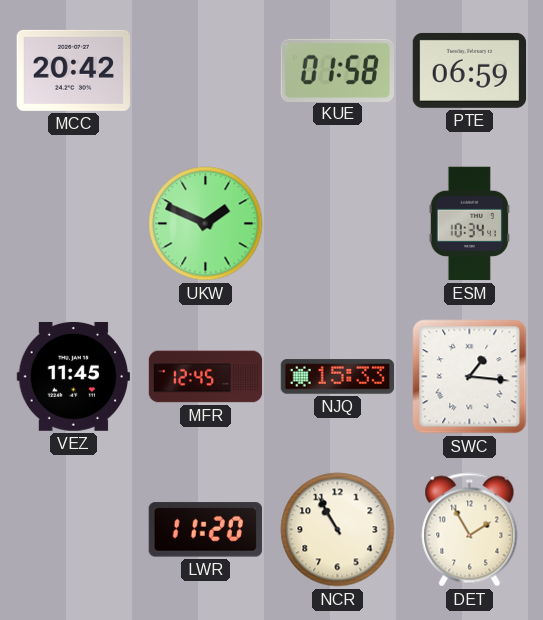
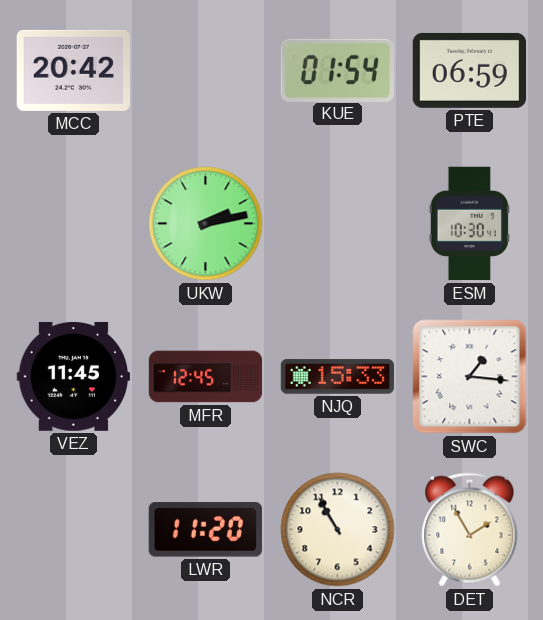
KUE: 01:58 -> 01:54
UKW: 1:49 -> 2:13
ESM: 10:34 -> 10:30
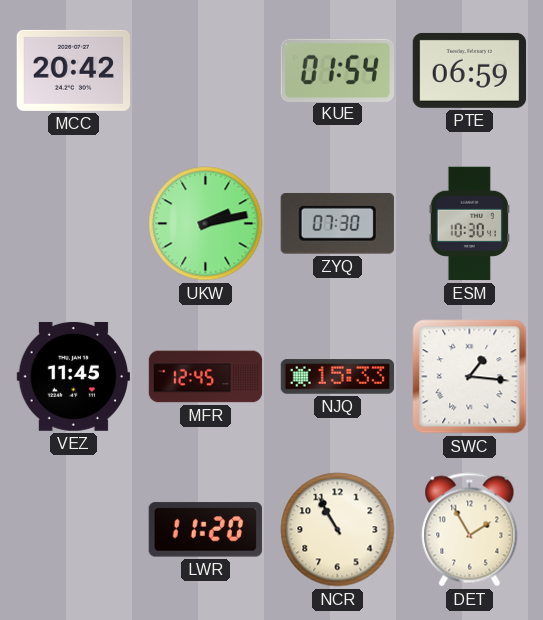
ZYQ: none -> 07:30
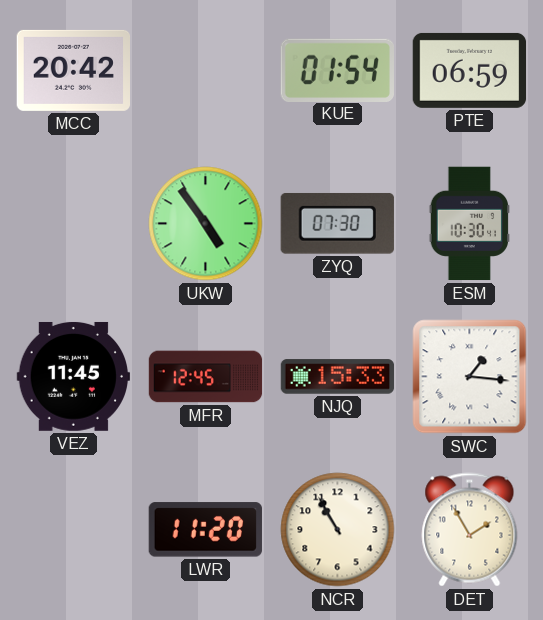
UKW: 2:13 -> 4:54
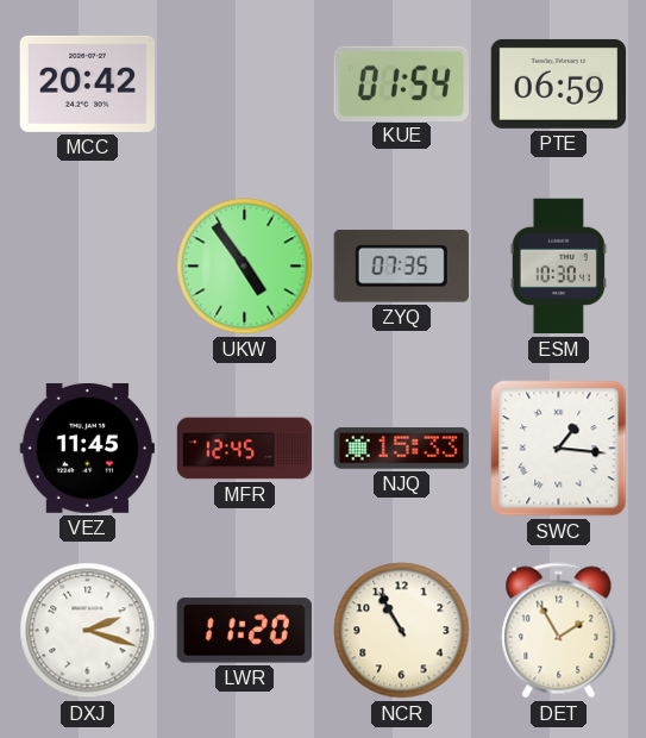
ZYQ: 07:30 -> 07:35
DXJ: none -> 2:18
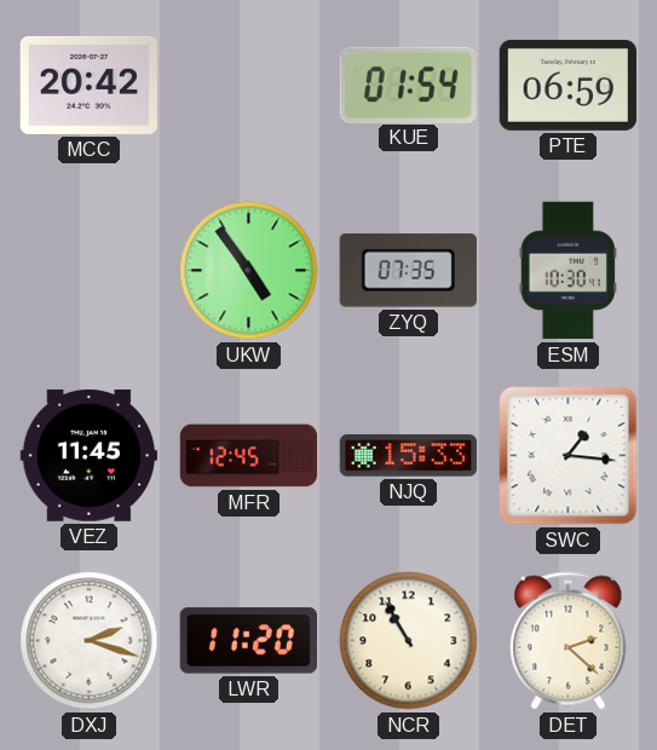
DET: 1:55 -> 2:22
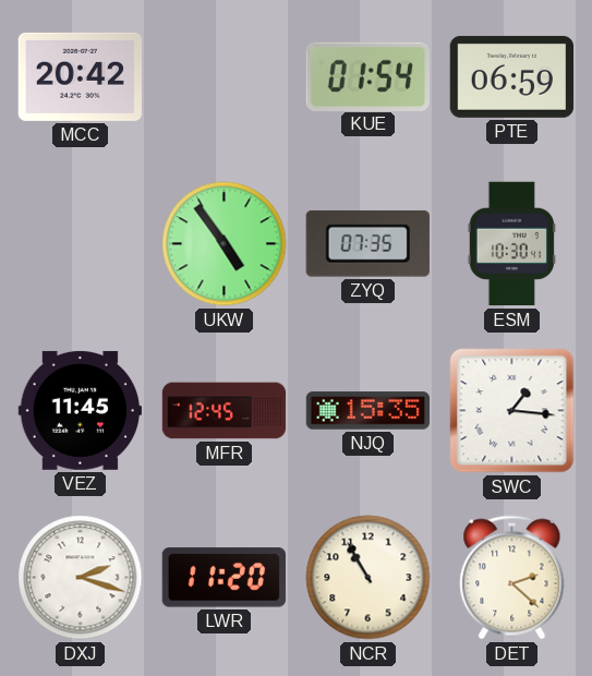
NJQ: 15:33 -> 15:35
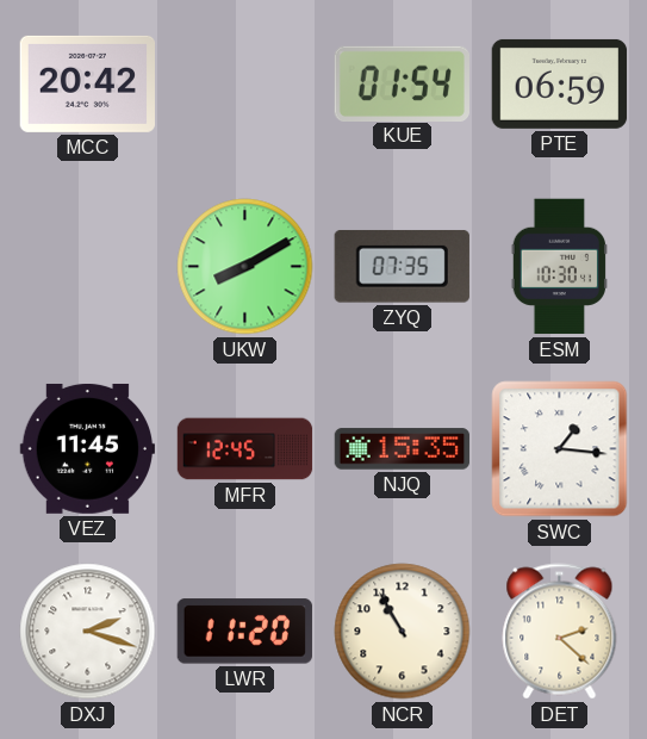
UKW: 4:54 -> 8:10
